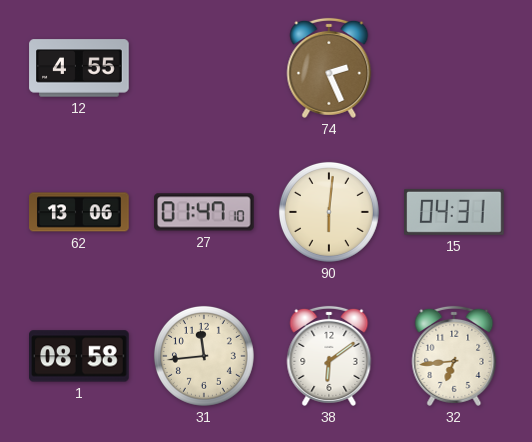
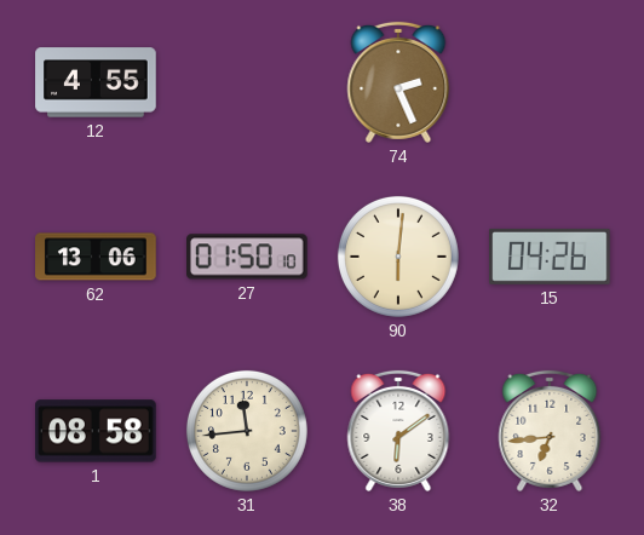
27: 01:47 -> 01:50
15: 04:31 -> 04:26
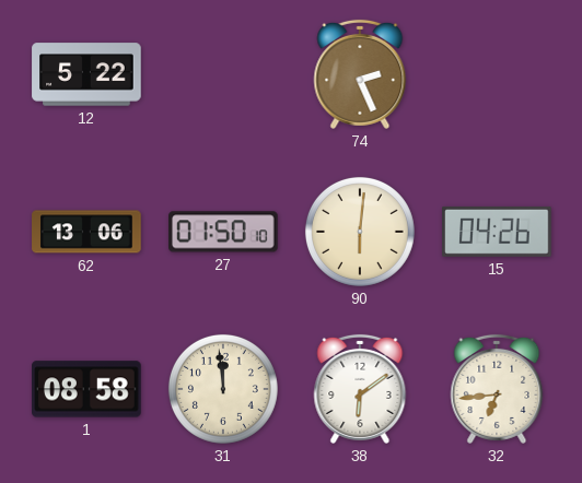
12: 4:55 -> 5:22
31: 11:44 -> 11:59
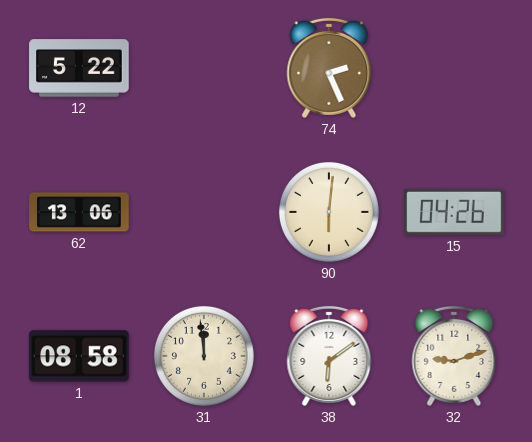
27: 01:50 -> none
32: 6:44 -> 9:12
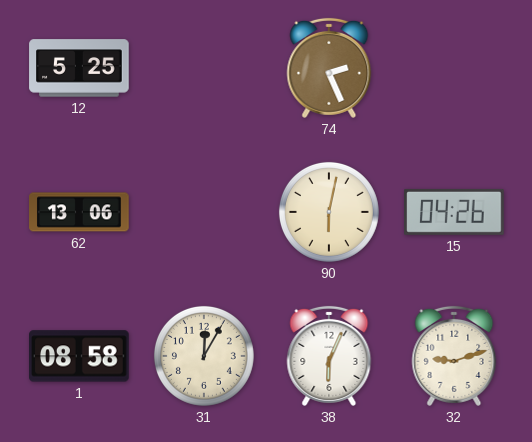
12: 5:22 -> 5:25
90: 6:01 -> 6:02
31: 11:59 -> 12:05
38: 6:09 -> 6:04
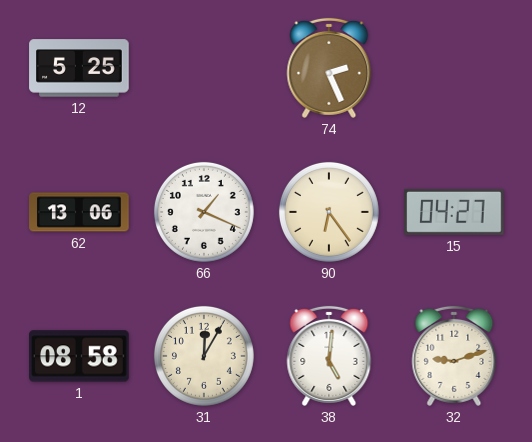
66: none -> 1:19
90: 6:02 -> 6:24
15: 04:26 -> 04:27
38: 6:04 -> 5:01
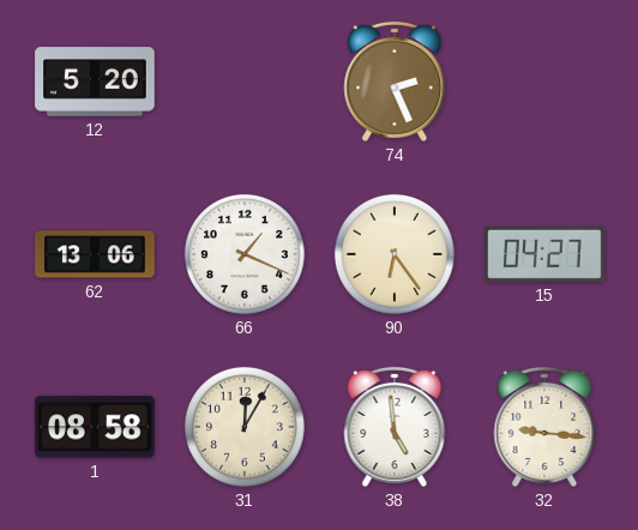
12: 5:25 -> 5:20
38: 5:01 -> 4:59
32: 9:12 -> 9:16
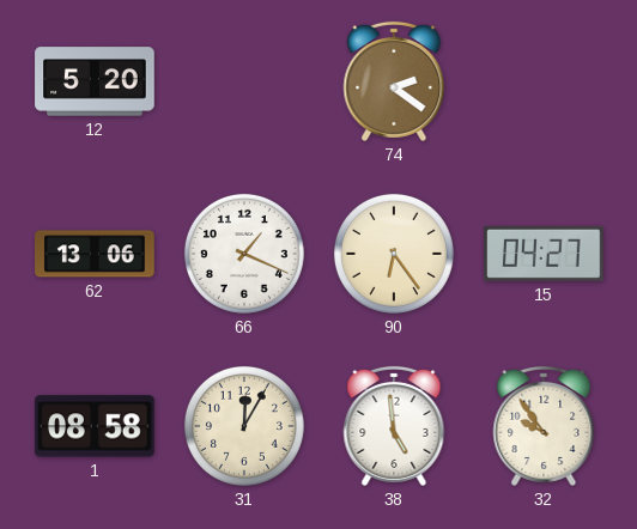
74: 2:26 -> 2:21
32: 9:16 -> 9:54
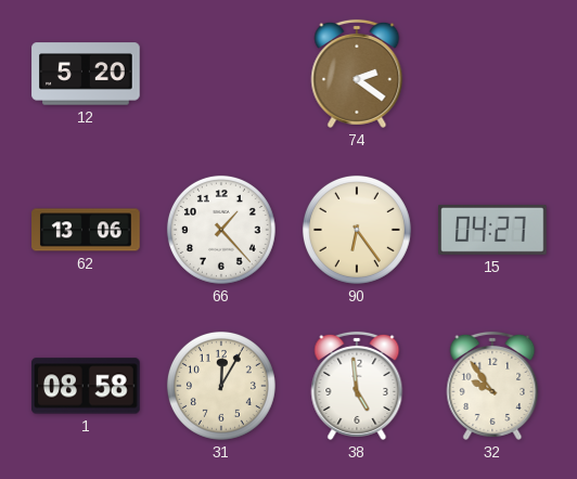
66: 1:19 -> 1:23
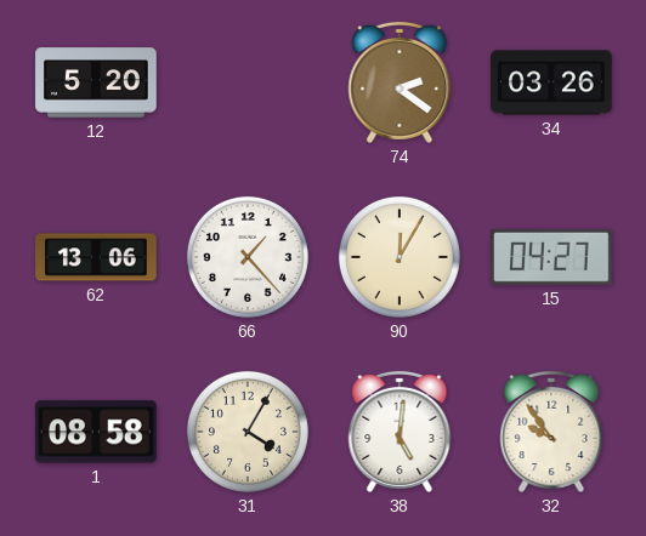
34: none -> 03:26
90: 6:24 -> 12:05
31: 12:05 -> 4:05
38: 4:59 -> 5:01
